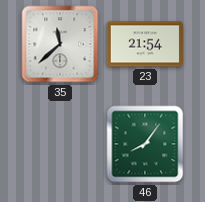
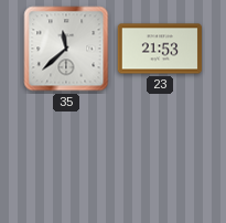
23: 21:54 -> 21:53
46: 8:06 -> none
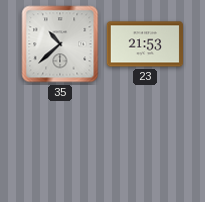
35: 11:38 -> 10:38
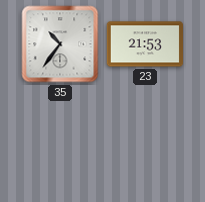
35: 10:38 -> 10:36
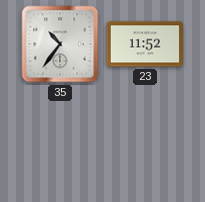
23: 21:53 -> 11:52
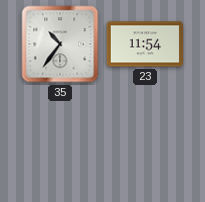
23: 11:52 -> 11:54
